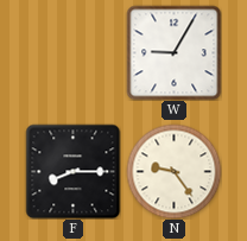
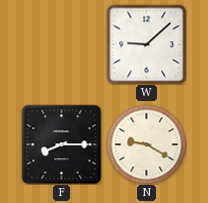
W: 9:05 -> 9:08
N: 9:24 -> 9:20
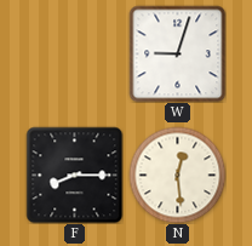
W: 9:08 -> 9:03
N: 9:20 -> 12:29
